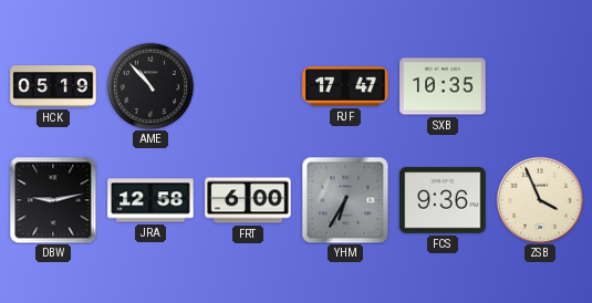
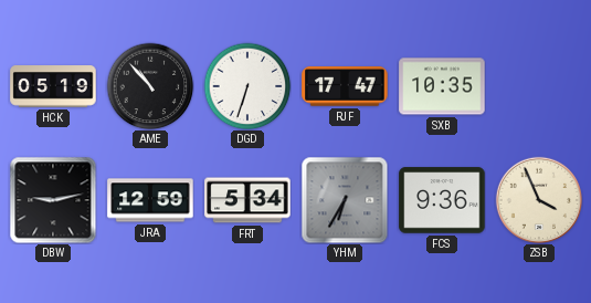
DGD: none -> 6:33
JRA: 12:58 -> 12:59
FRT: 6:00 -> 5:34
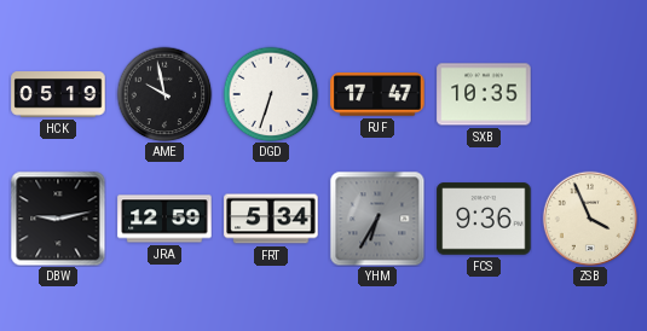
AME: 10:53 -> 9:58
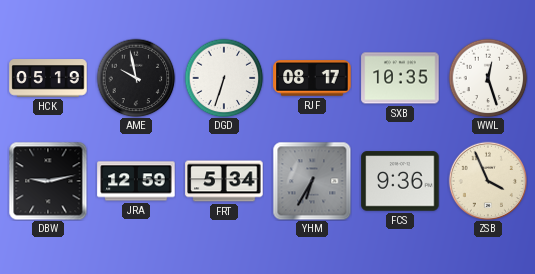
RJF: 17:47 -> 08:17
WWL: none -> 12:27
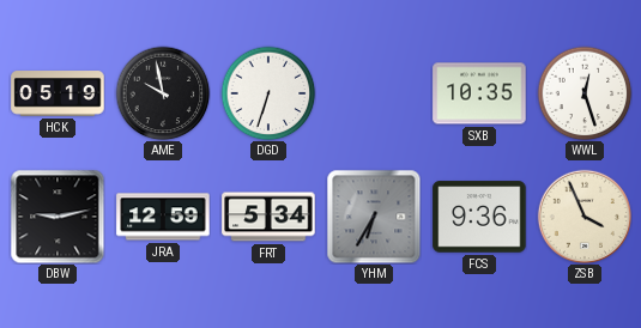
RJF: 08:17 -> none
